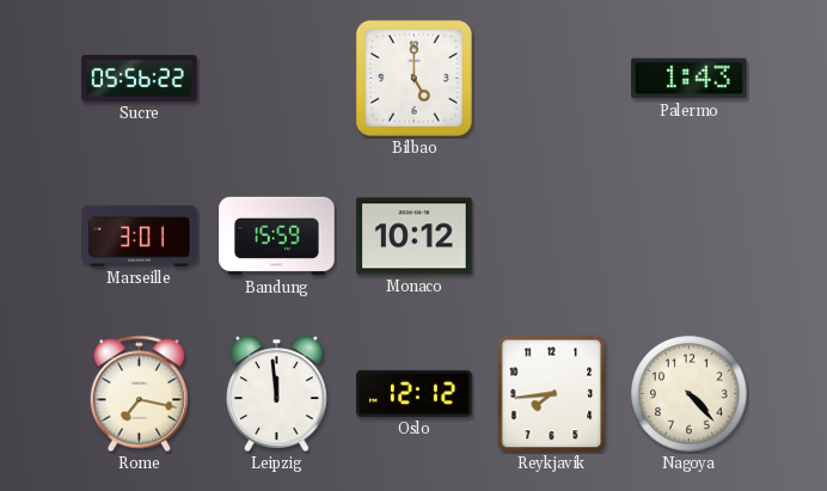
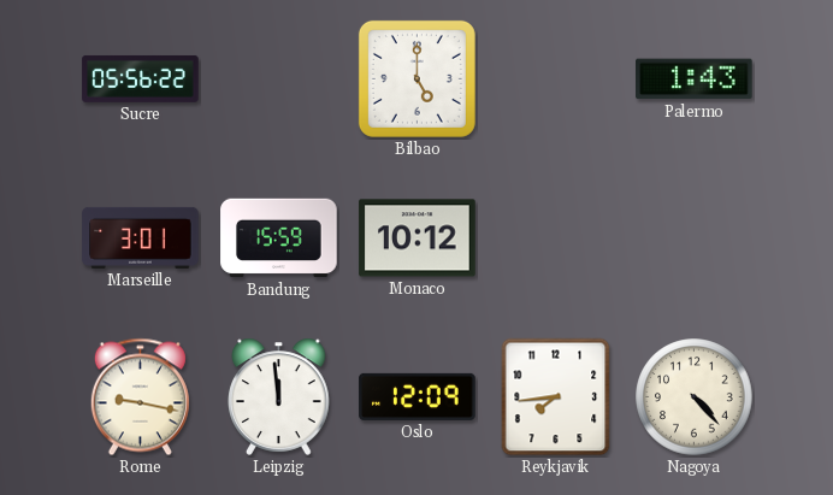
Rome: 7:17 -> 9:17
Oslo: 12:12 -> 12:09
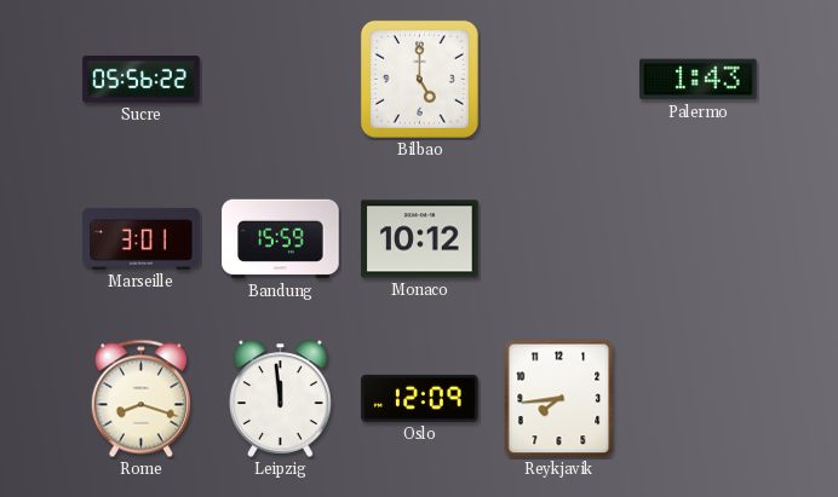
Rome: 9:17 -> 8:18
Nagoya: 4:23 -> none
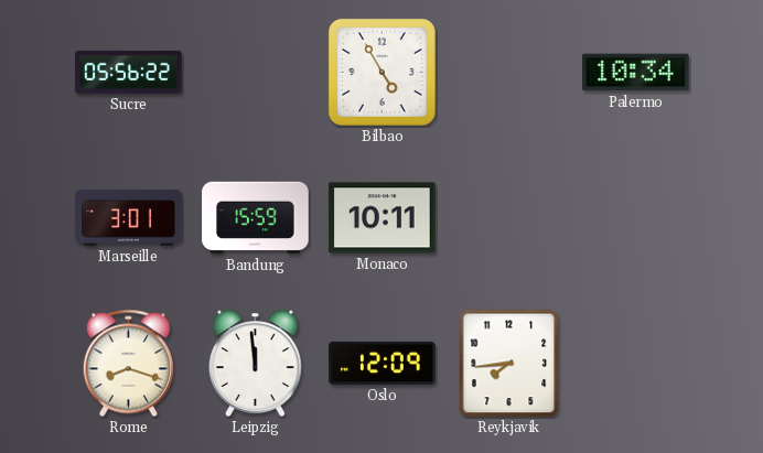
Bilbao: 5:00 -> 4:55
Palermo: 1:43 -> 10:34
Monaco: 10:12 -> 10:11
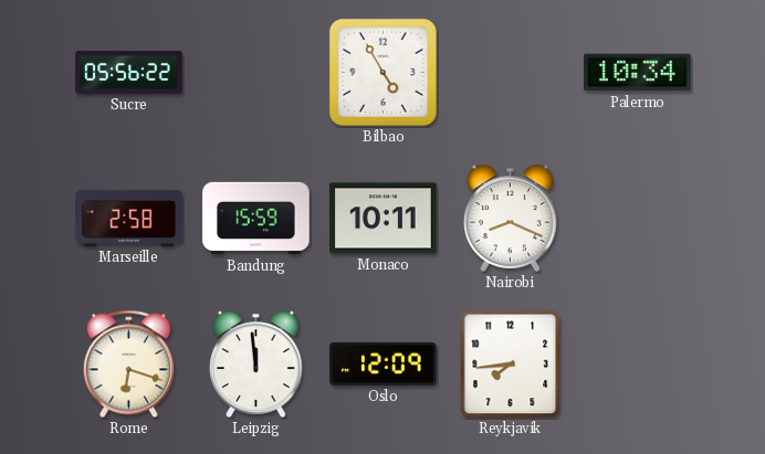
Marseille: 3:01 -> 2:58
Nairobi: none -> 8:19
Rome: 8:18 -> 6:18
